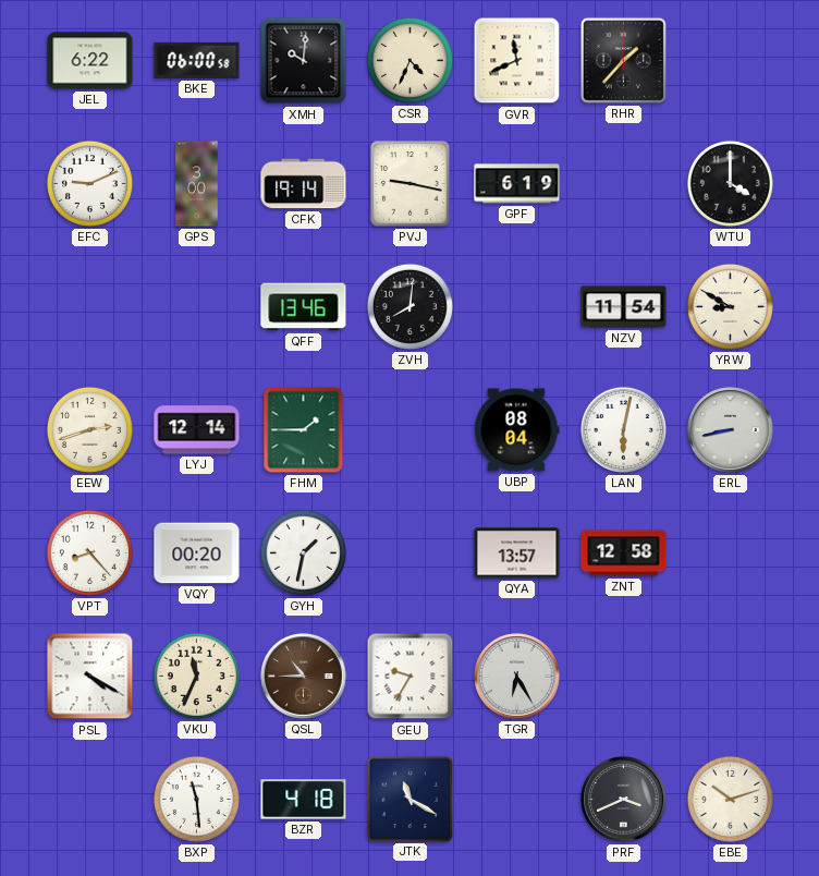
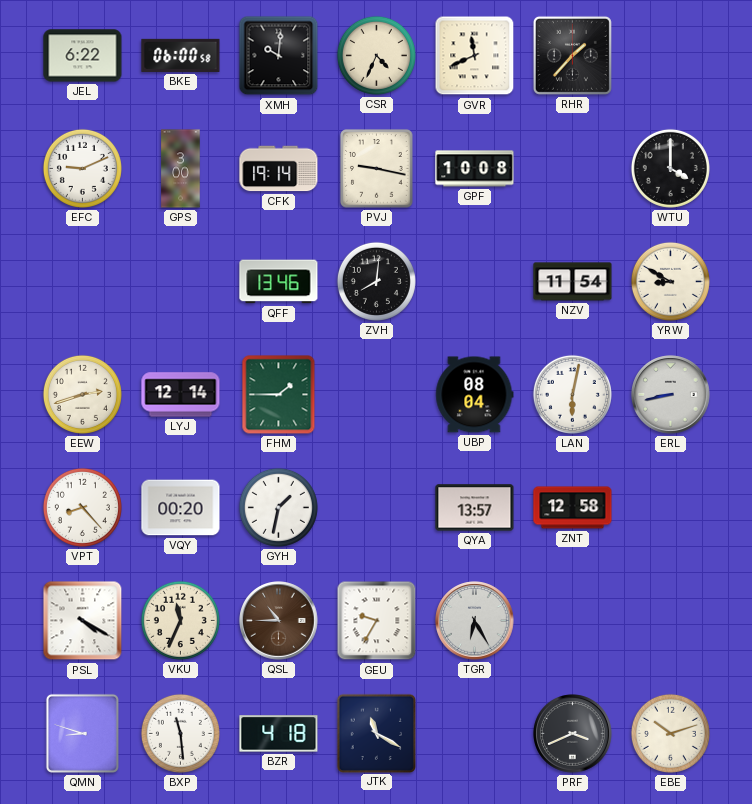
GPF: 6:19 -> 10:08
QMN: none -> 8:48
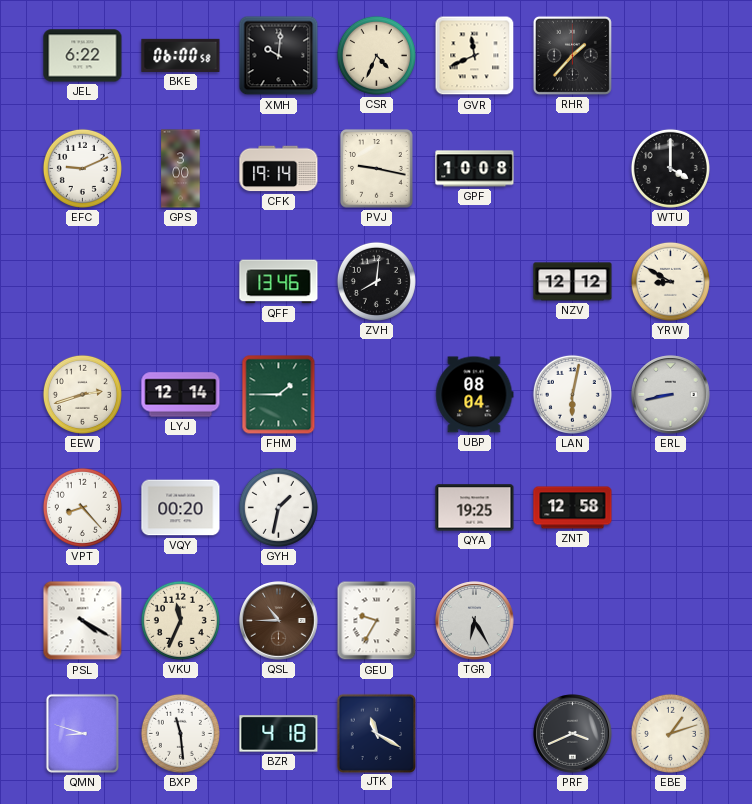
NZV: 11:54 -> 12:12
QYA: 13:57 -> 19:25
EBE: 10:12 -> 1:12
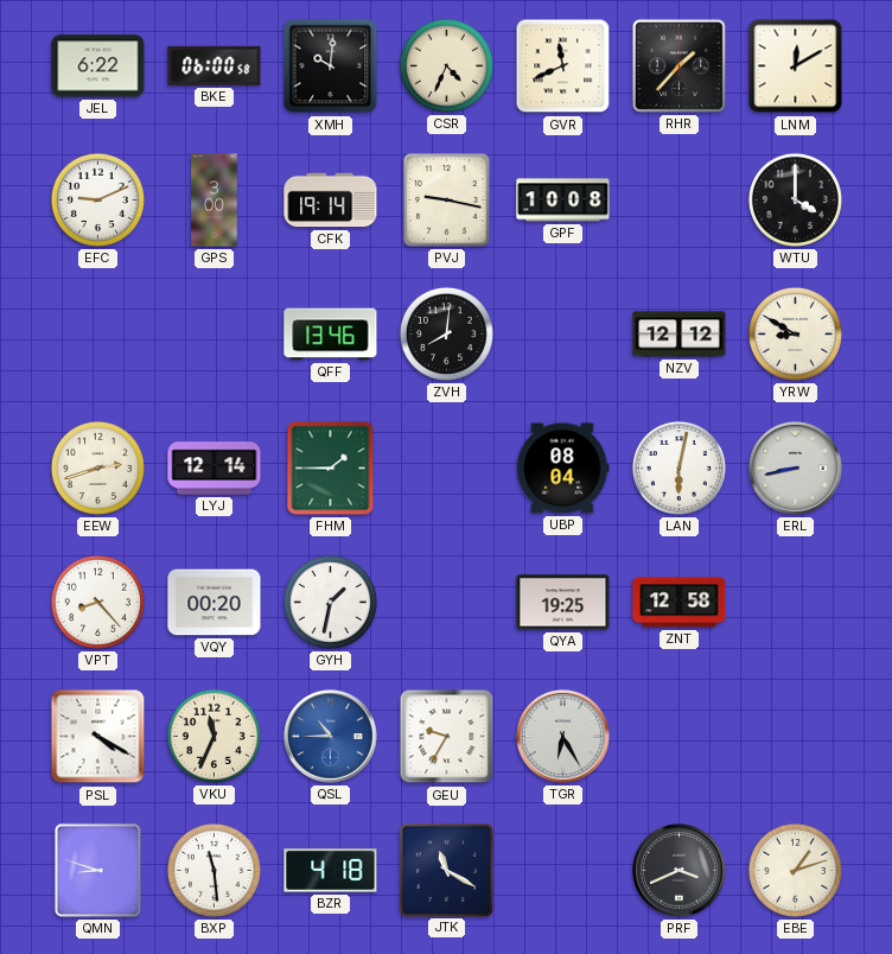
LNM: none -> 12:10
QSL dial: brown -> blue
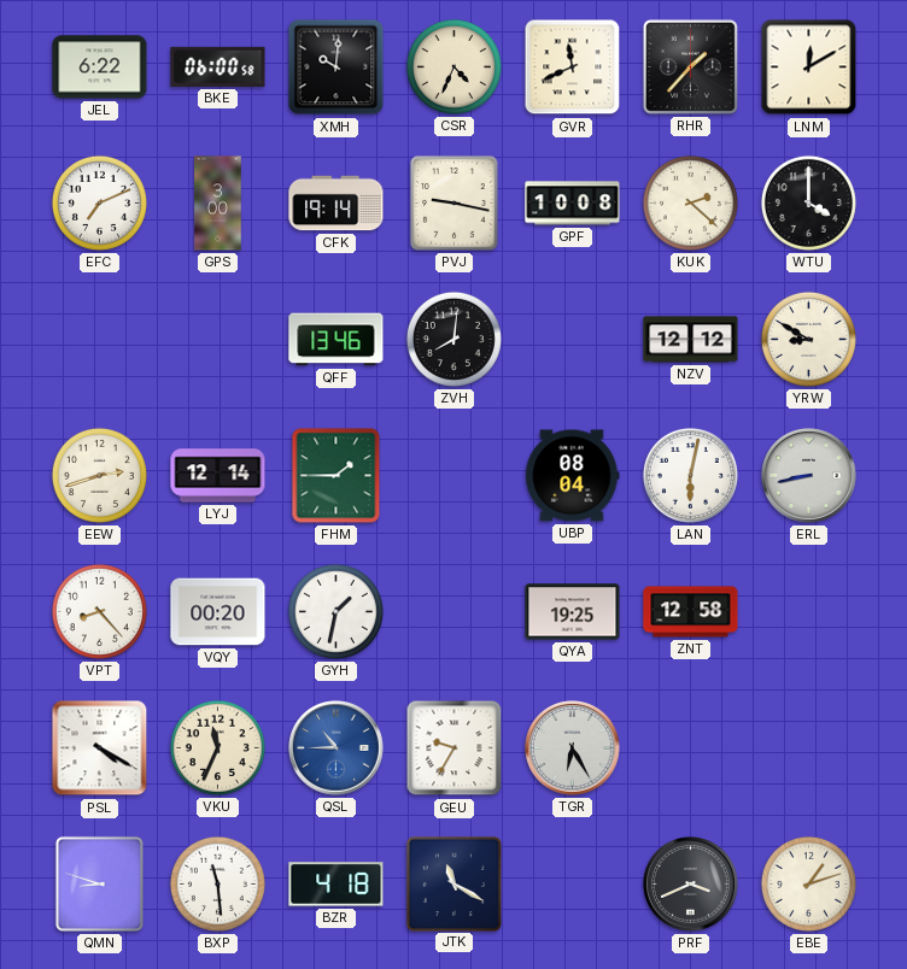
EFC: 9:11 -> 7:11
KUK: none -> 2:22
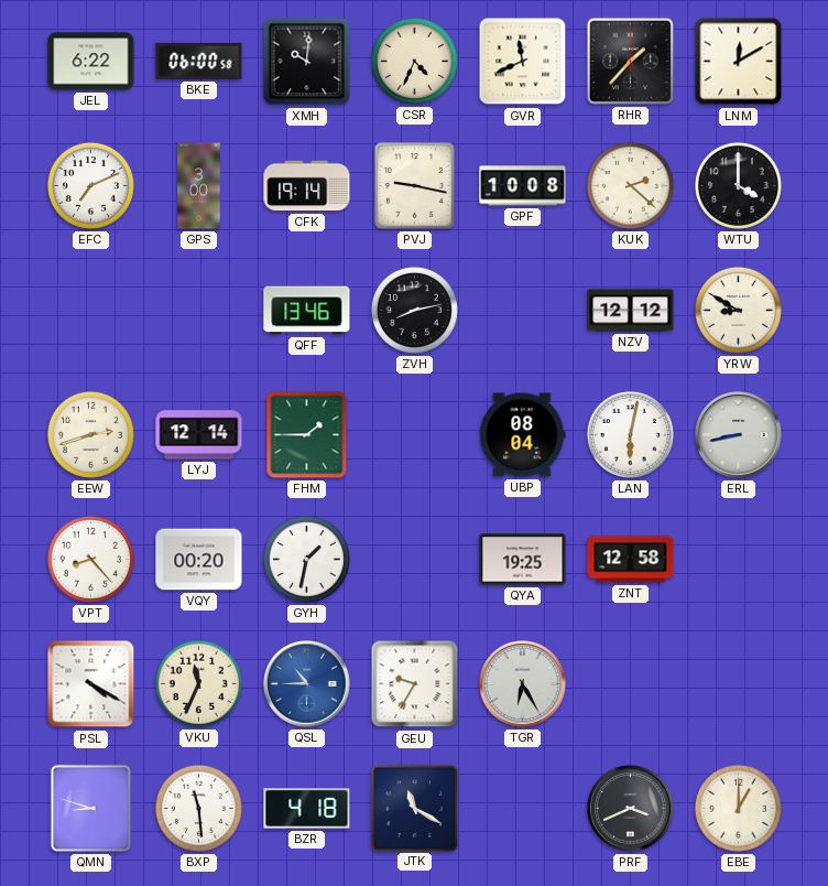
ZVH: 8:01 -> 8:13
EBE: 1:12 -> 1:00
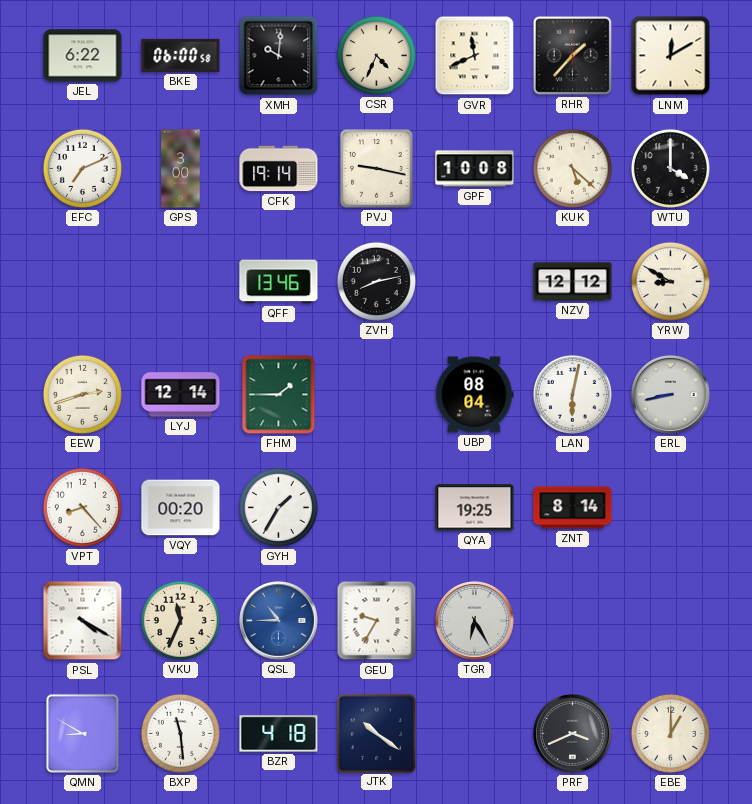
KUK: 2:22 -> 5:22
GYH: 1:32 -> 1:35
ZNT: 12:58 -> 8:14
QMN: 8:48 -> 8:50
JTK: 11:20 -> 10:21
